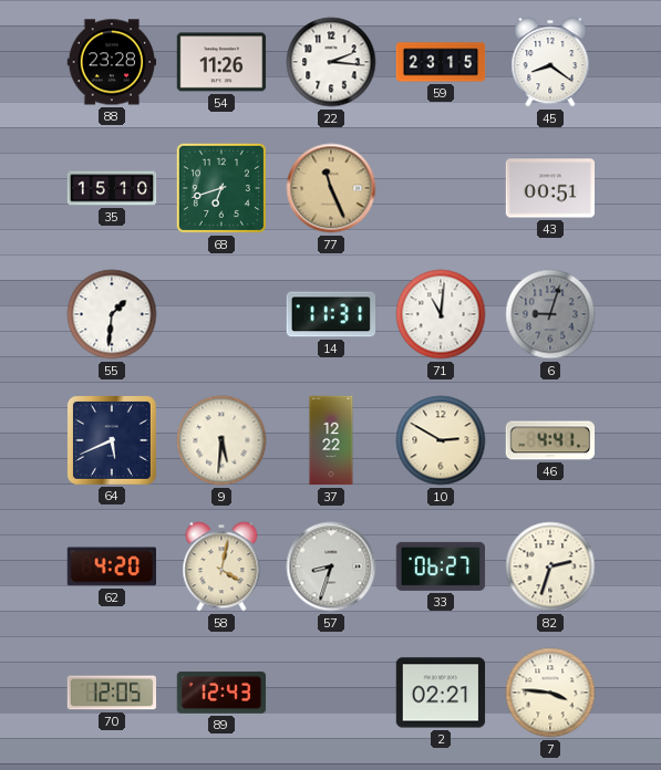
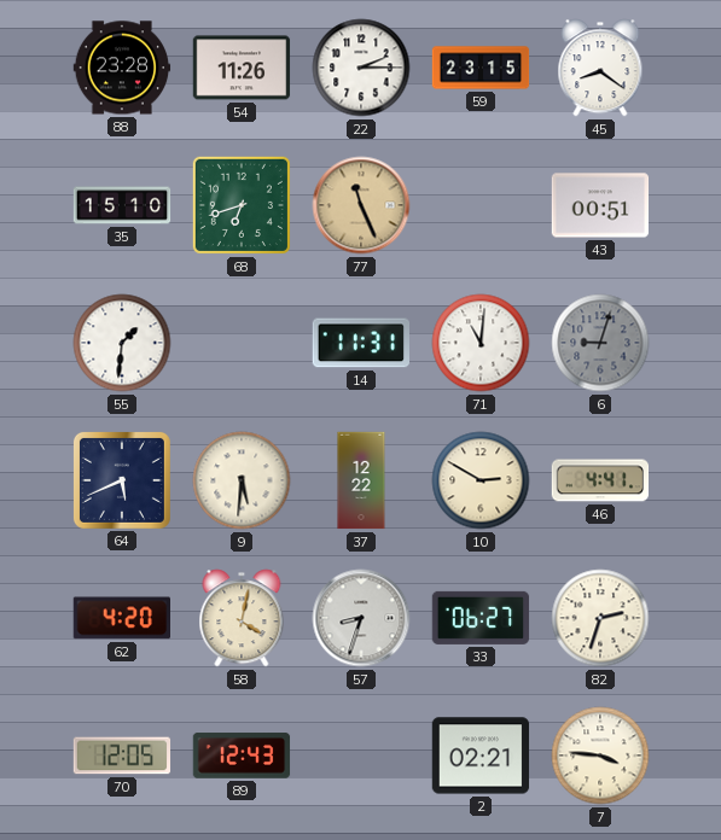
22: 2:16 -> 2:15
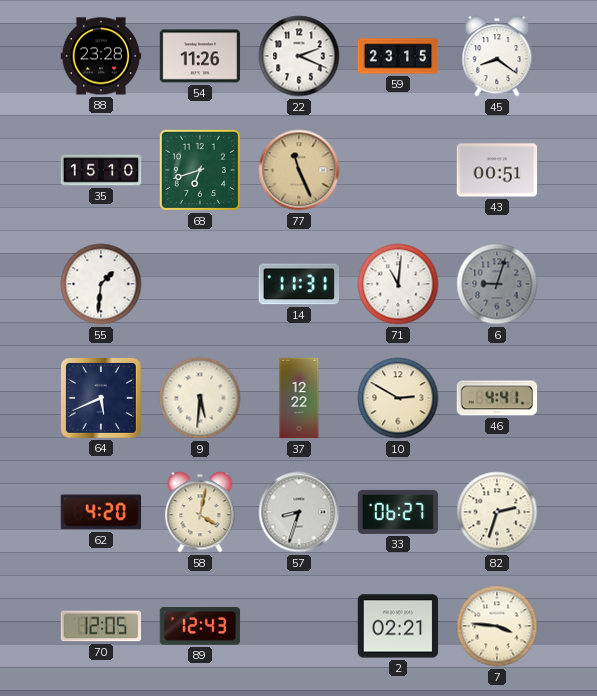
22: 2:15 -> 2:19
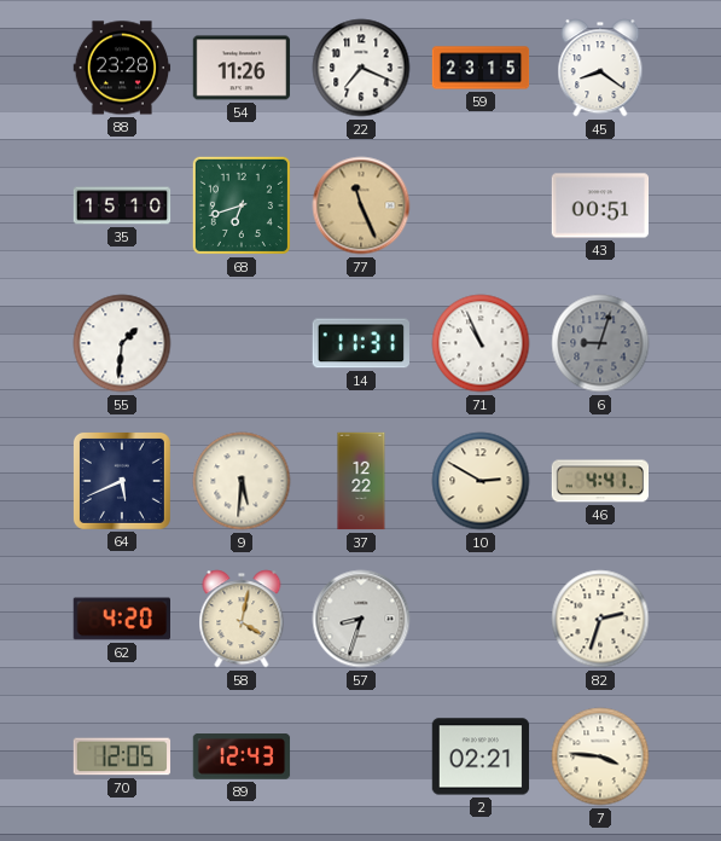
22: 2:19 -> 7:19
71: 11:01 -> 10:56
33: 06:27 -> none
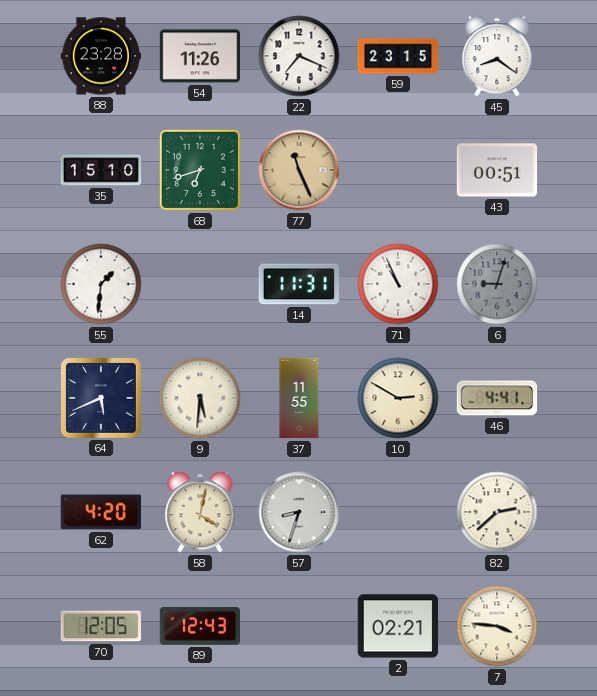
37: 12:22 -> 11:55
82: 2:33 -> 2:38
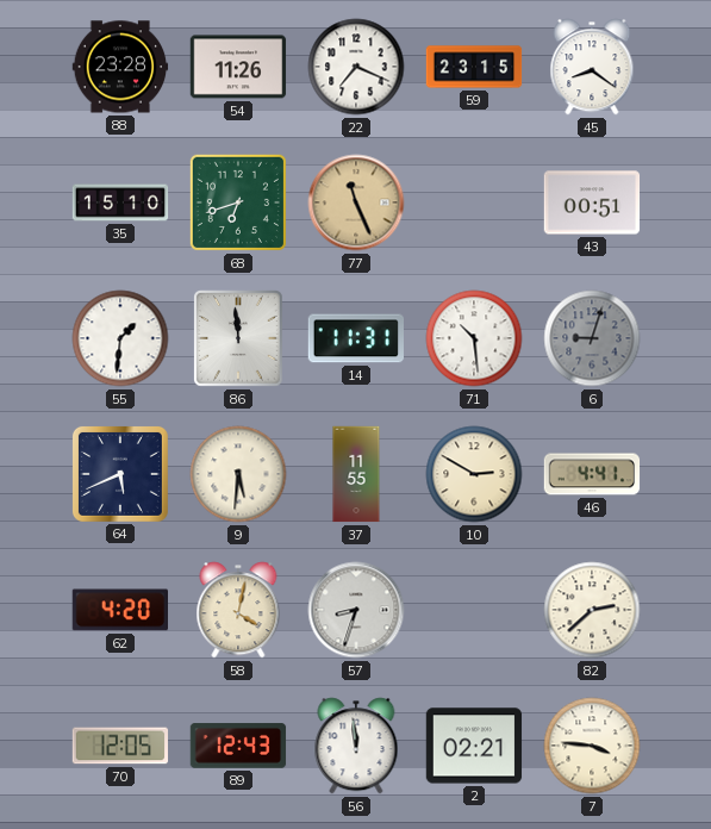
86: none -> 11:59
71: 10:56 -> 10:29
56: none -> 11:59
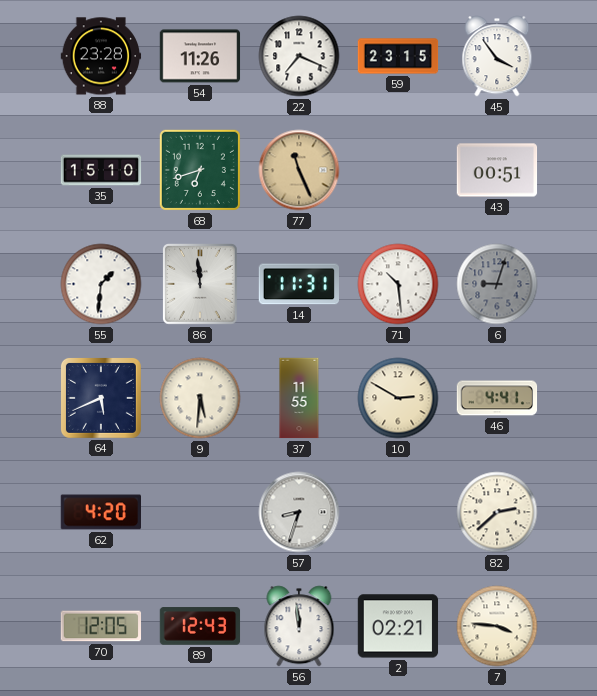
45: 8:21 -> 3:54
58: 4:02 -> none
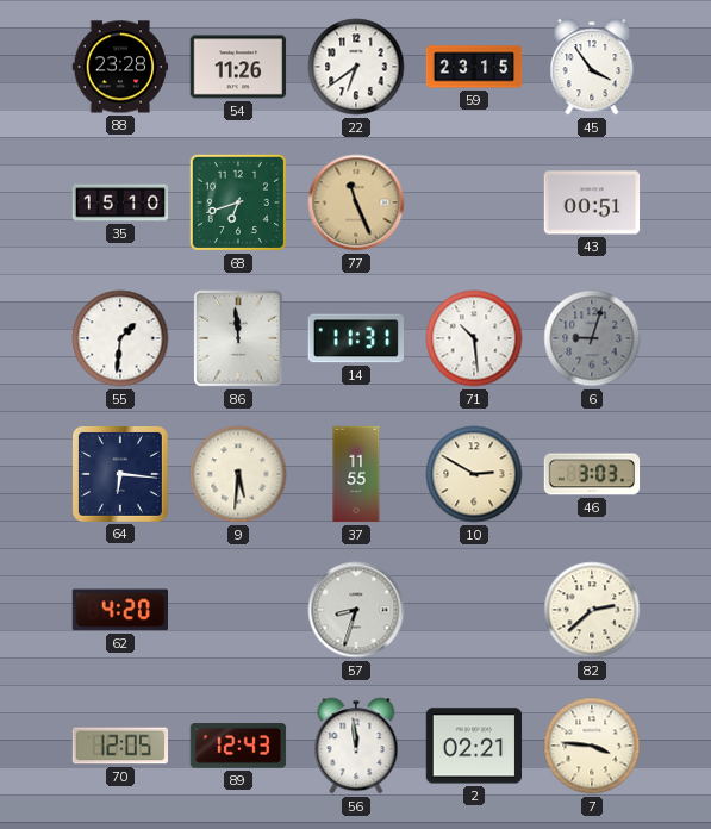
22: 7:19 -> 6:39
64: 5:41 -> 6:16
46: 4:41 -> 3:03
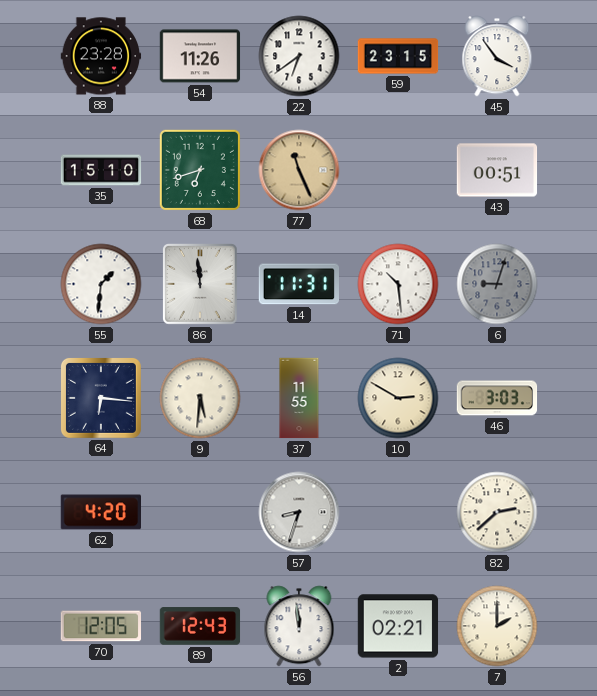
7: 3:46 -> 2:00
